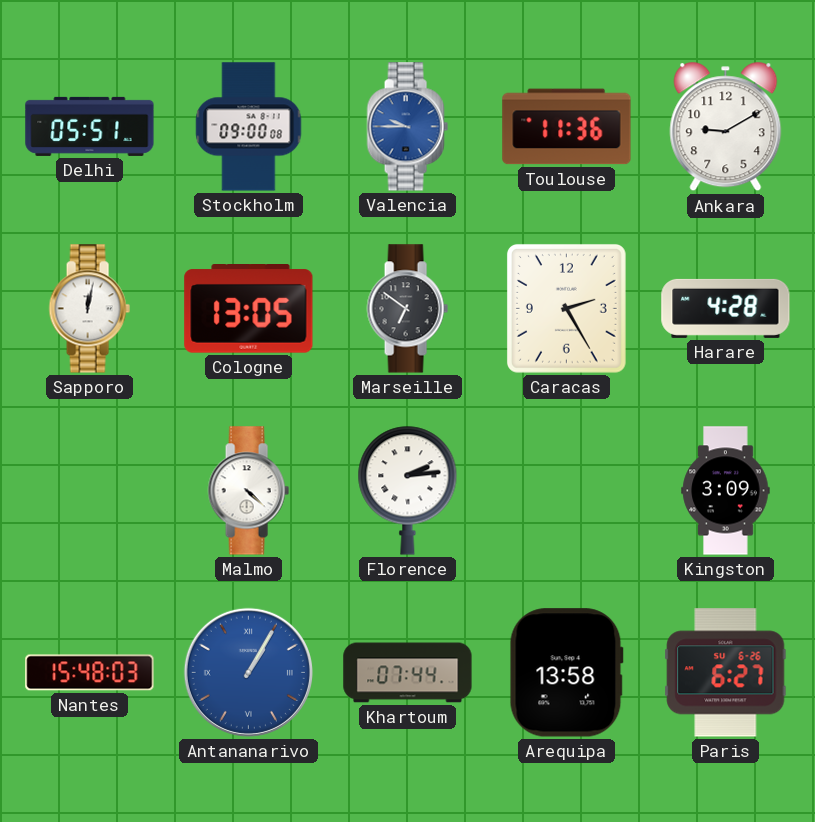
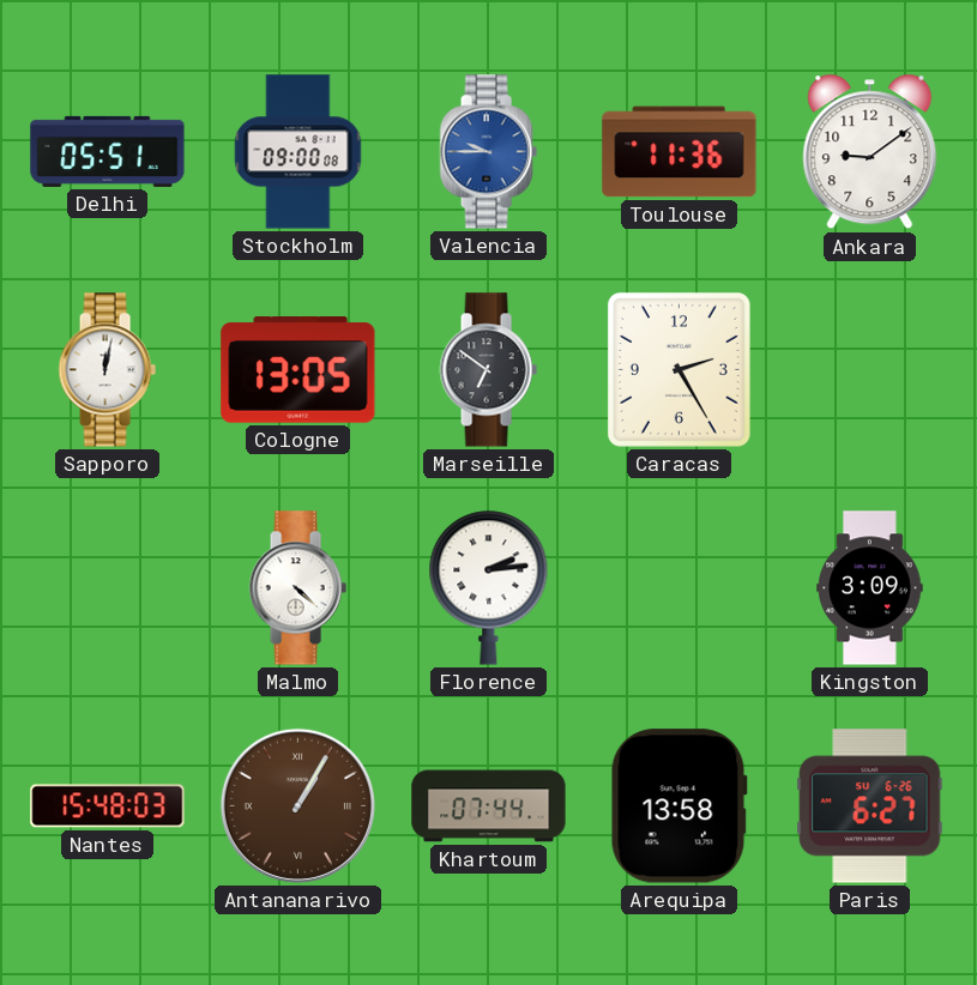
Ankara: 9:10 -> 9:09
Harare: 4:28 -> none
Antananarivo dial: blue -> brown
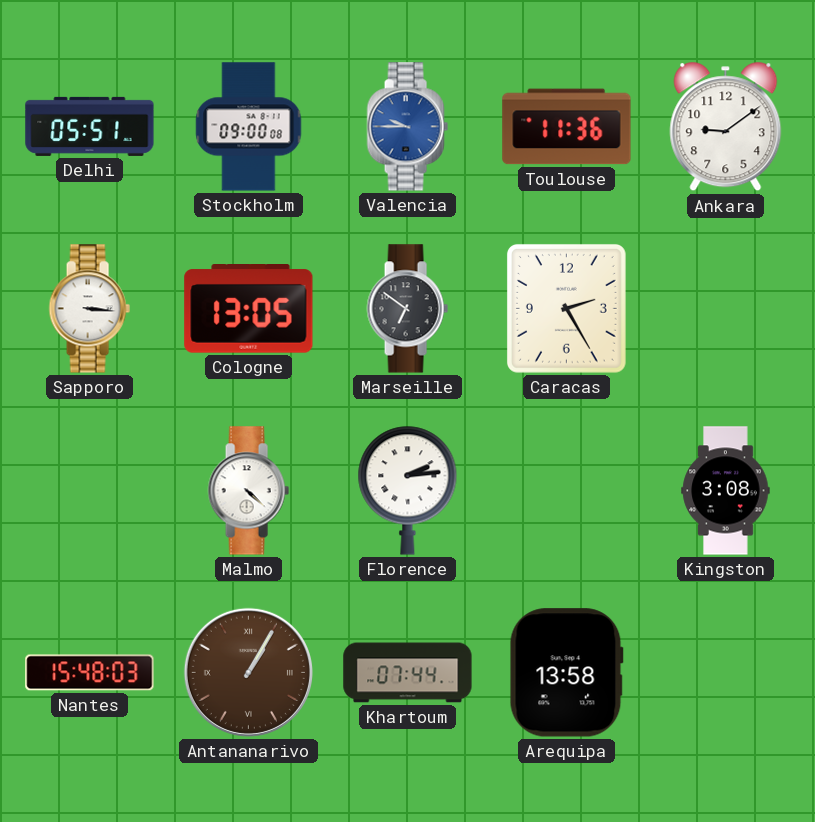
Sapporo: 12:02 -> 3:16
Kingston: 3:09 -> 3:08
Paris: 6:27 -> none
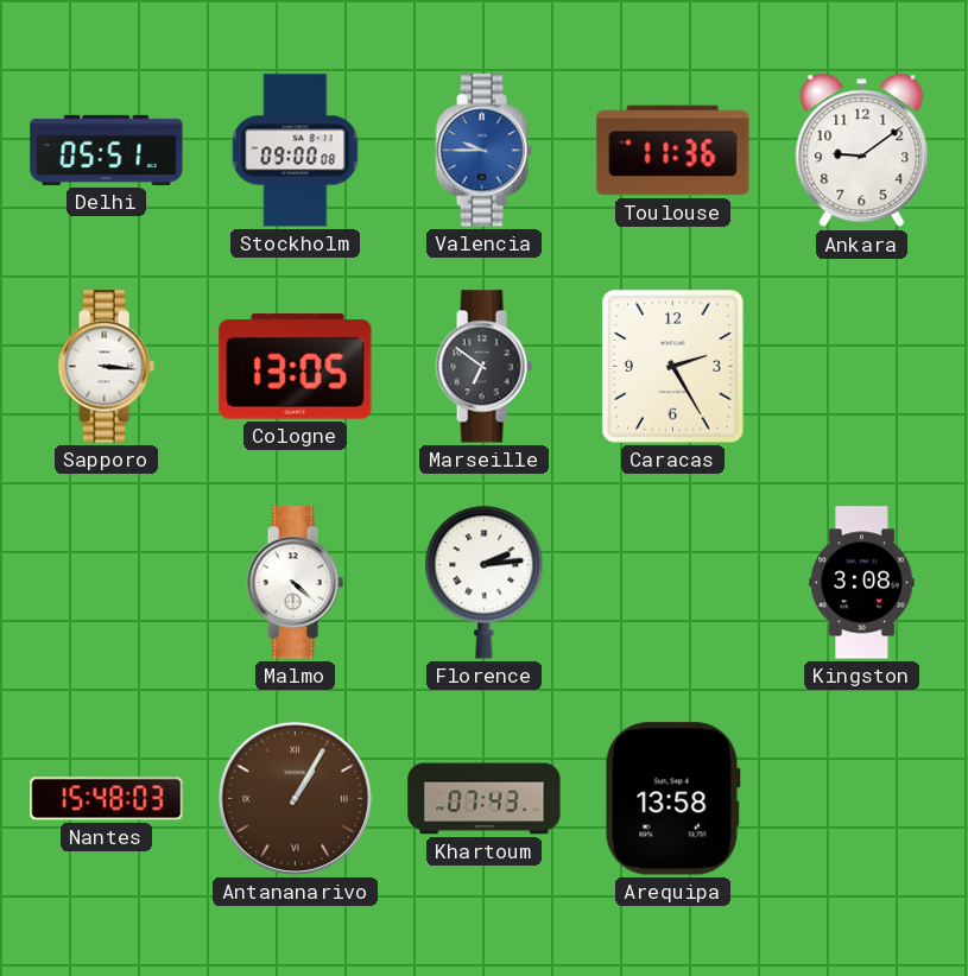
Khartoum: 07:44 -> 07:43
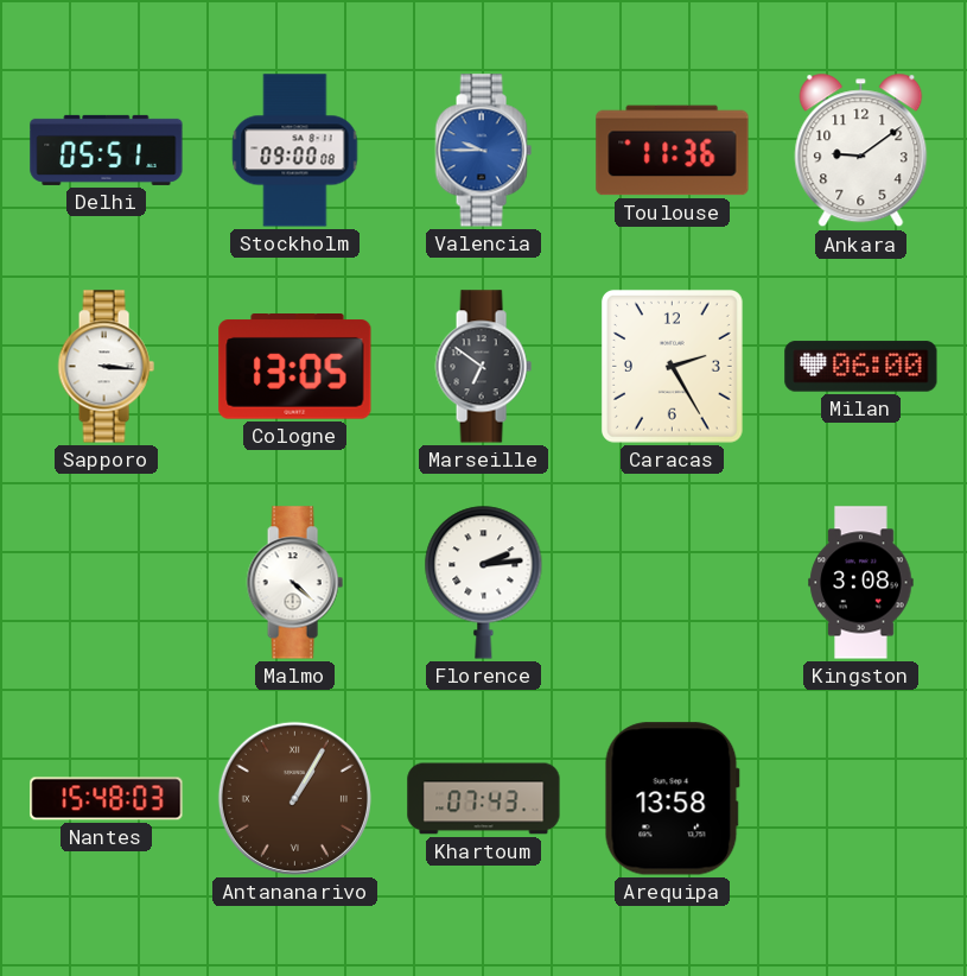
Milan: none -> 06:00
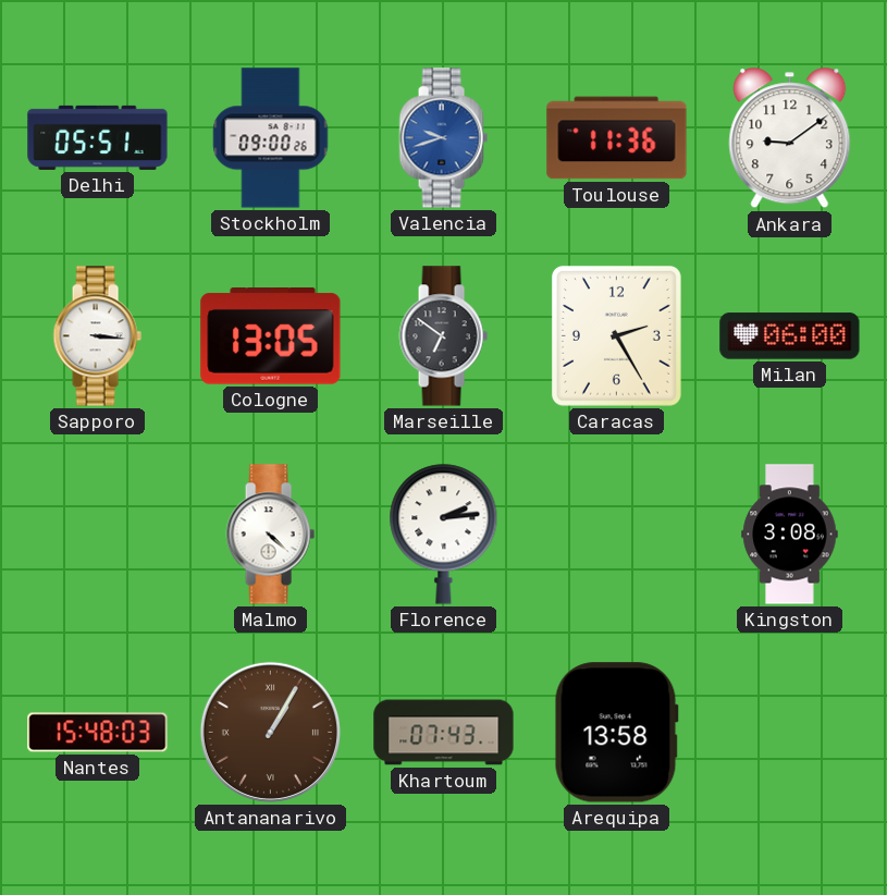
Stockholm: 09:00:08 -> 09:00:26
Valencia: 9:45 -> 9:42
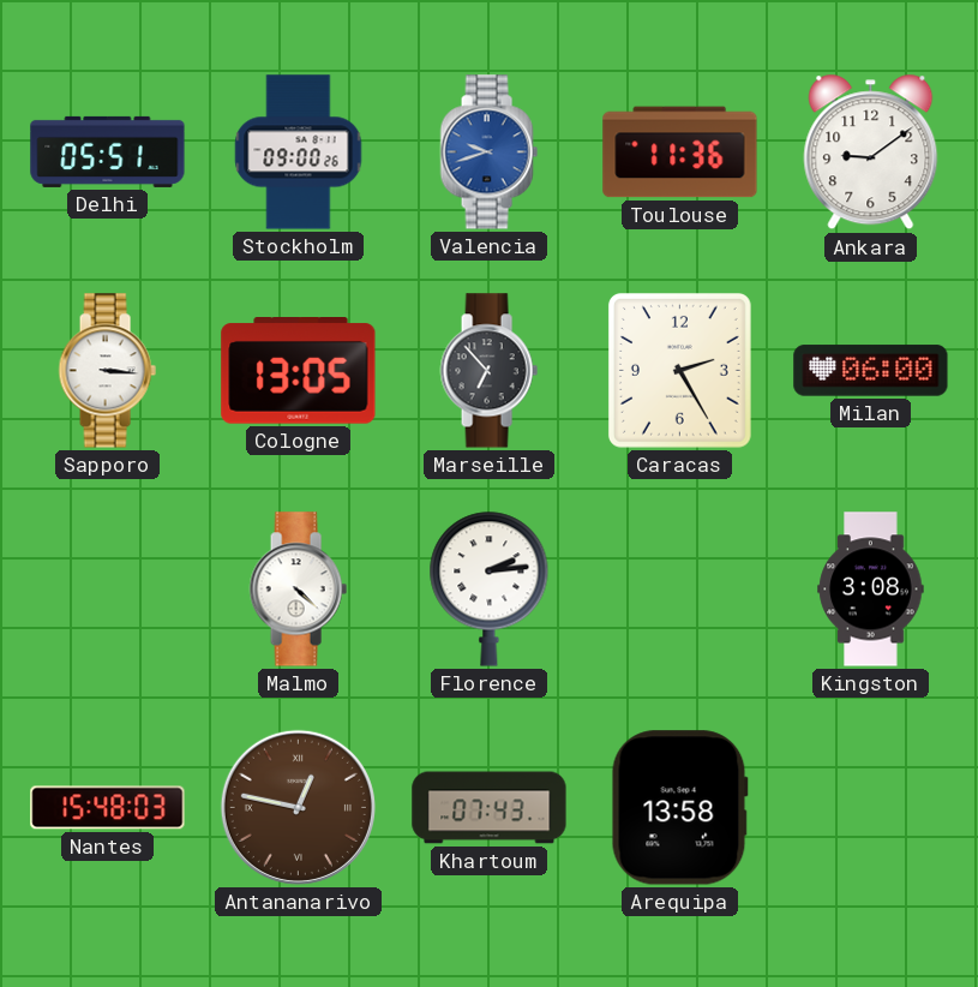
Marseille: 6:51 -> 6:53
Antananarivo: 1:05 -> 12:47
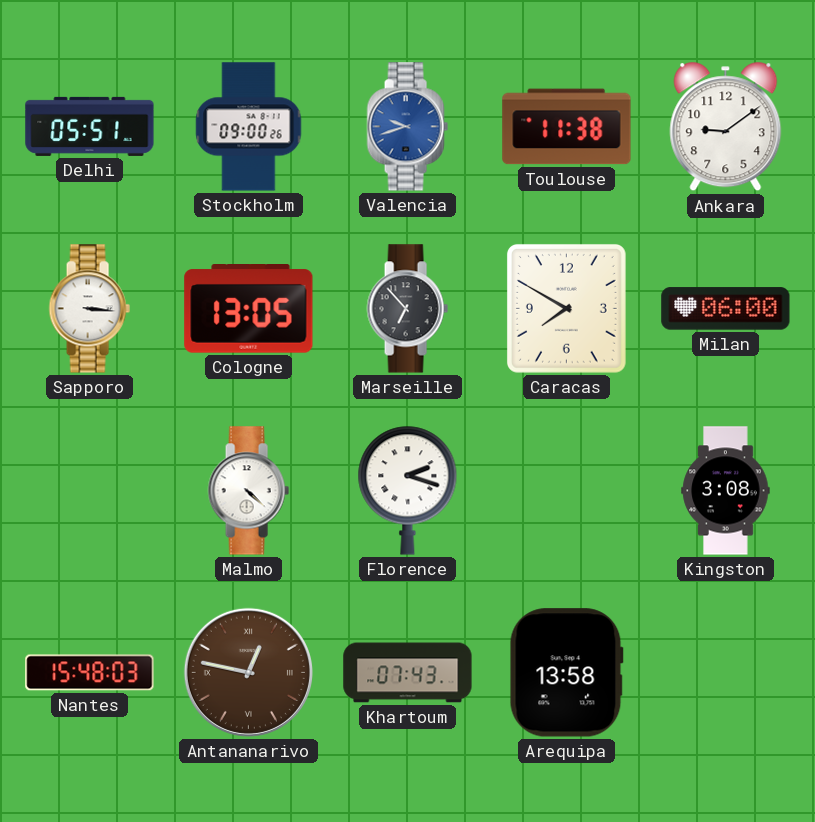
Toulouse: 11:36 -> 11:38
Caracas: 2:25 -> 7:50
Florence: 2:14 -> 2:18
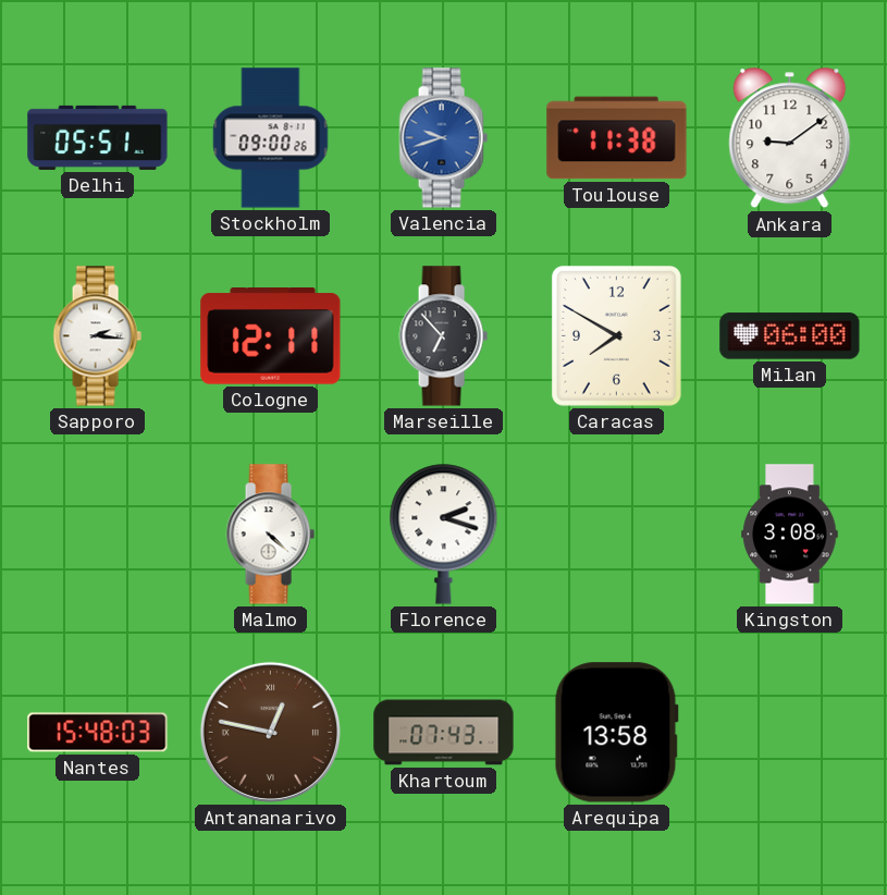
Sapporo: 3:16 -> 2:16
Cologne: 13:05 -> 12:11
